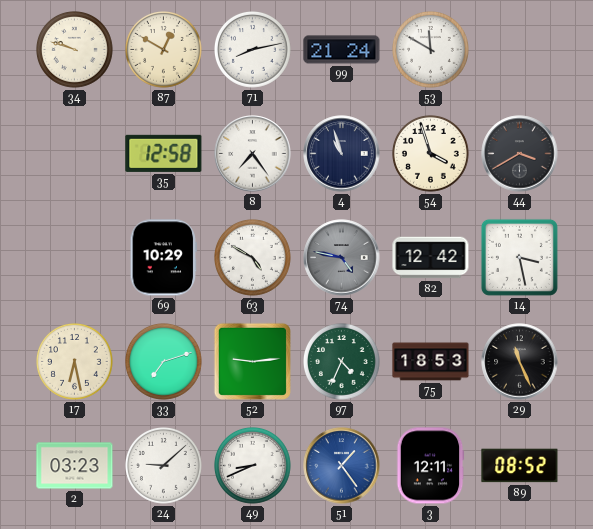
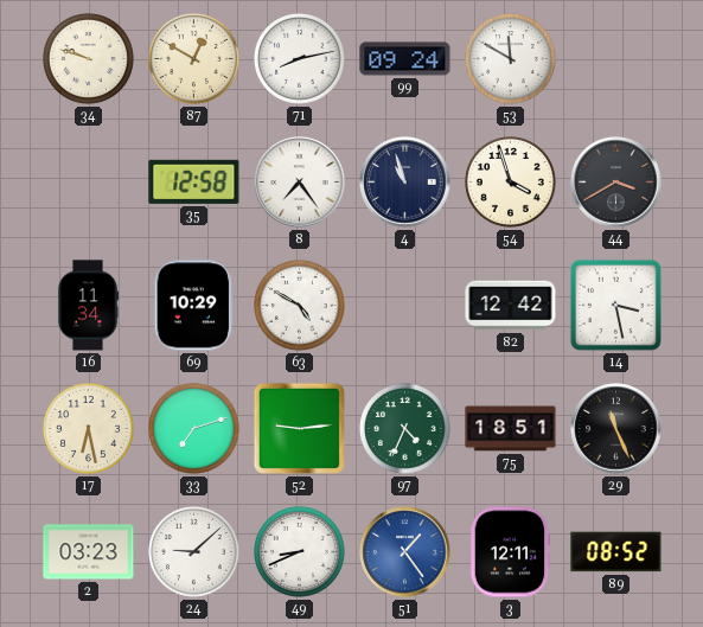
99: 21:24 -> 09:24
16: none -> 11:34
74: 4:47 -> none
75: 18:53 -> 18:51
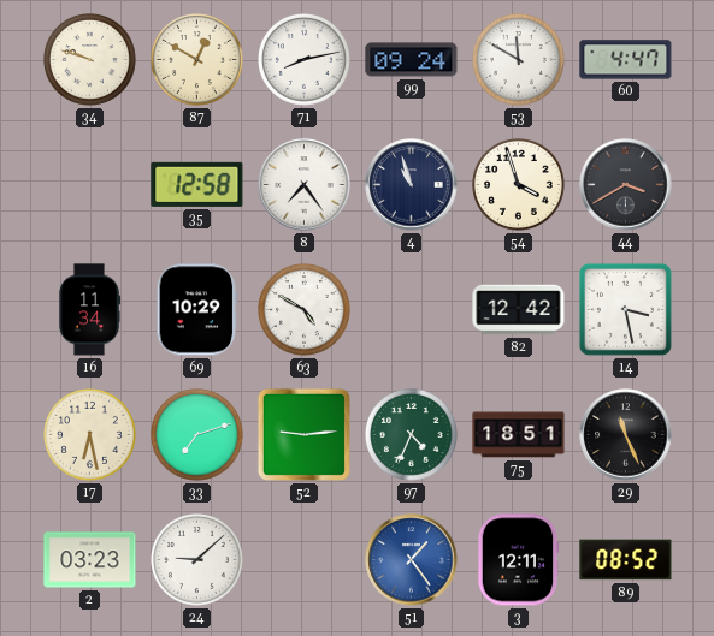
60: none -> 4:47
49: 8:41 -> none
